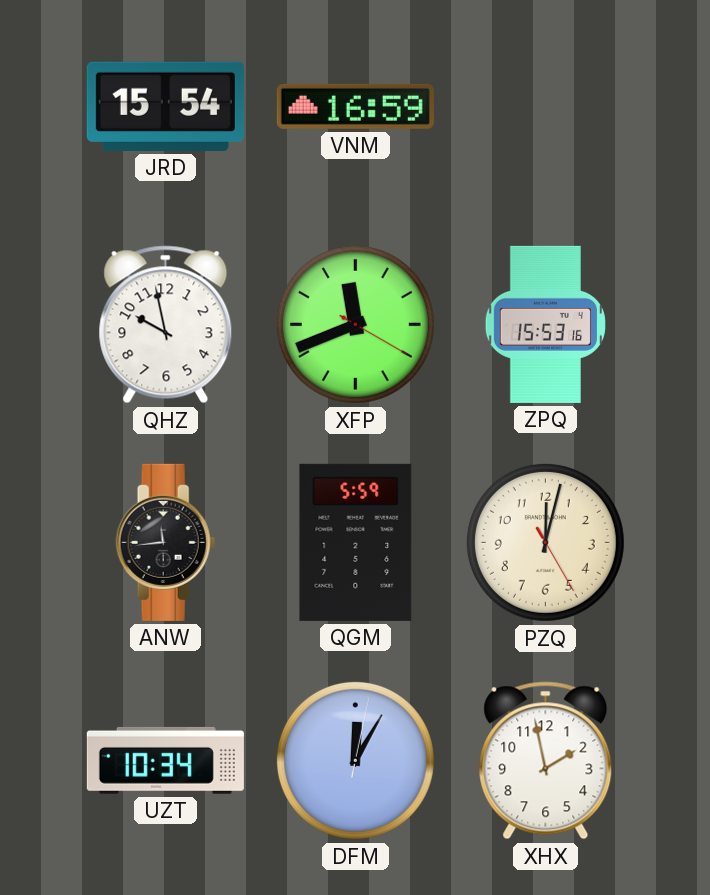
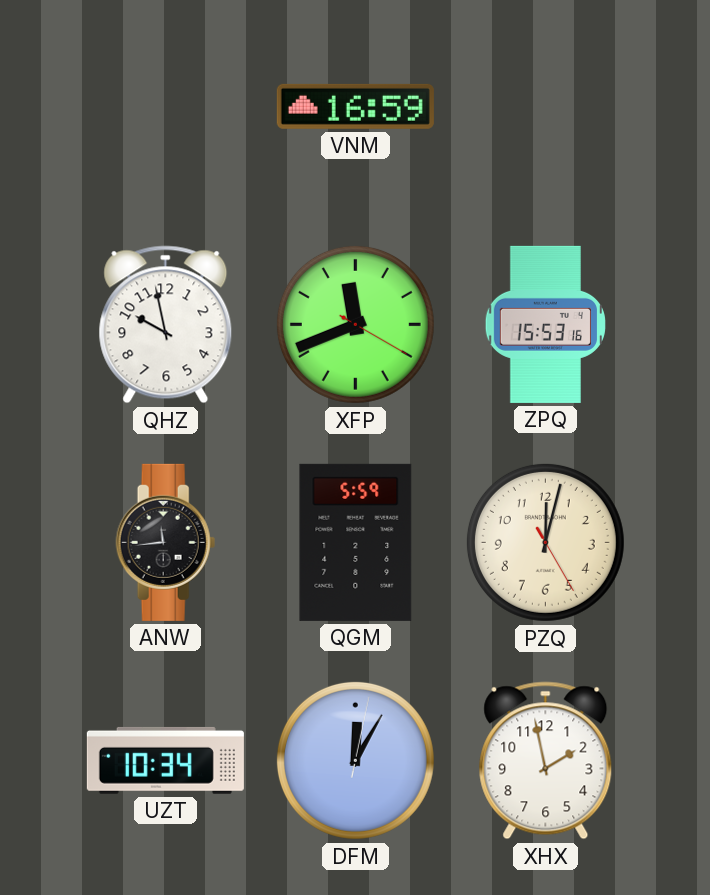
JRD: 15:54 -> none
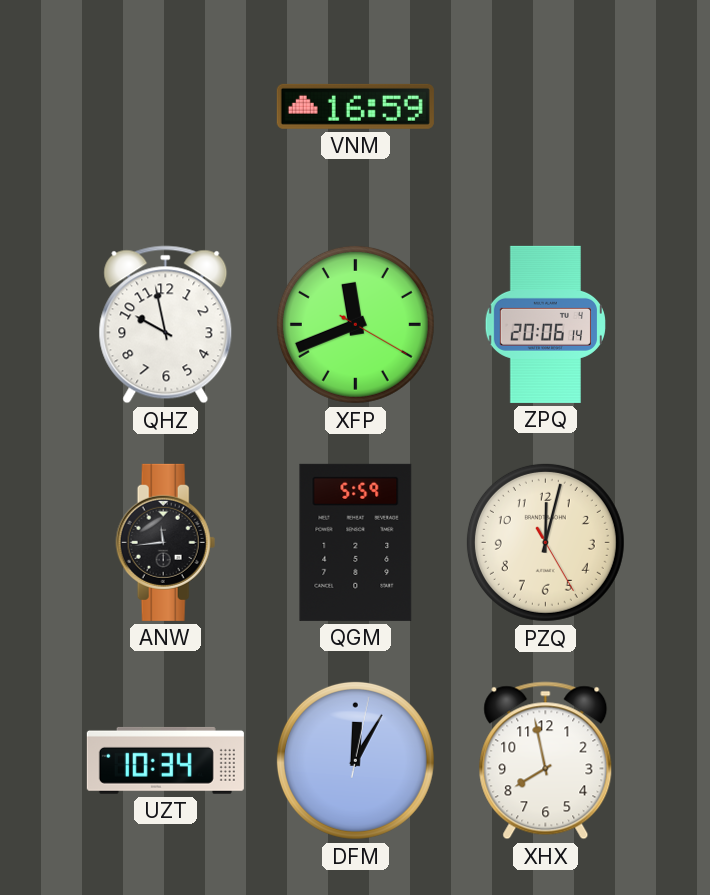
ZPQ: 15:53 -> 20:06
XHX: 1:58 -> 7:58
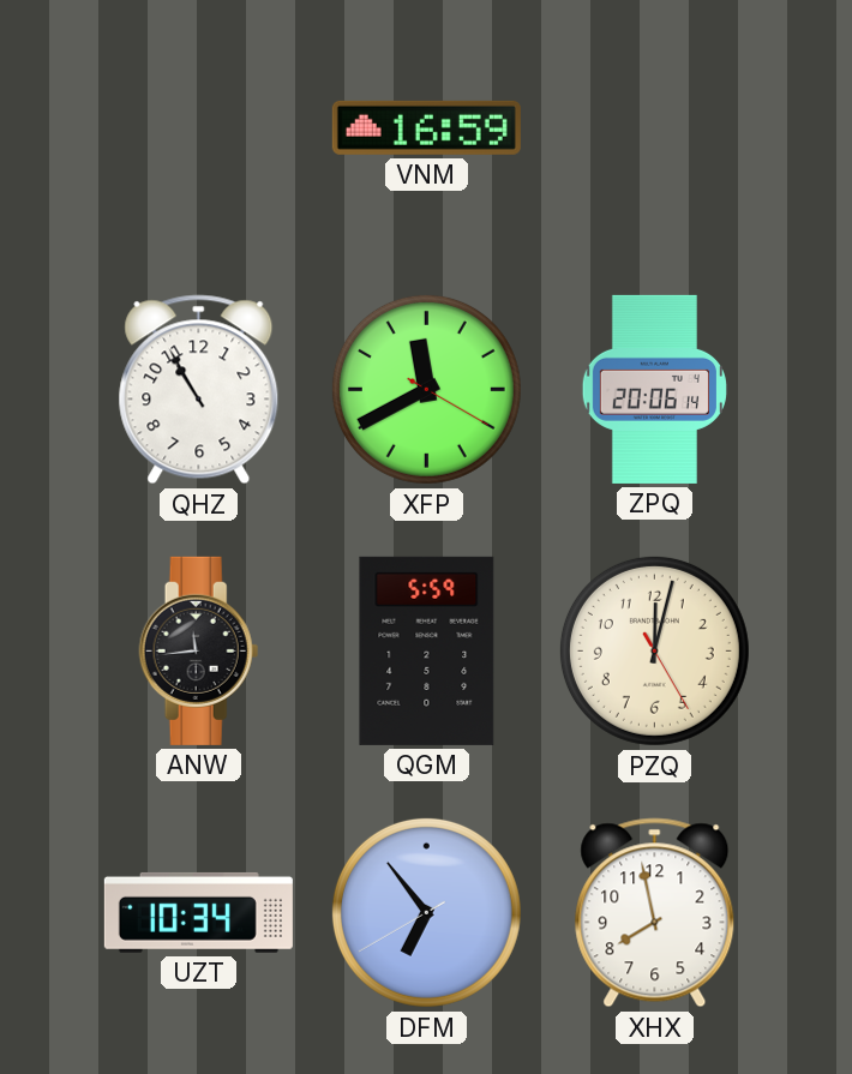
QHZ: 9:58 -> 10:55
XFP: 11:41 -> 11:40
DFM: 12:05 -> 6:53
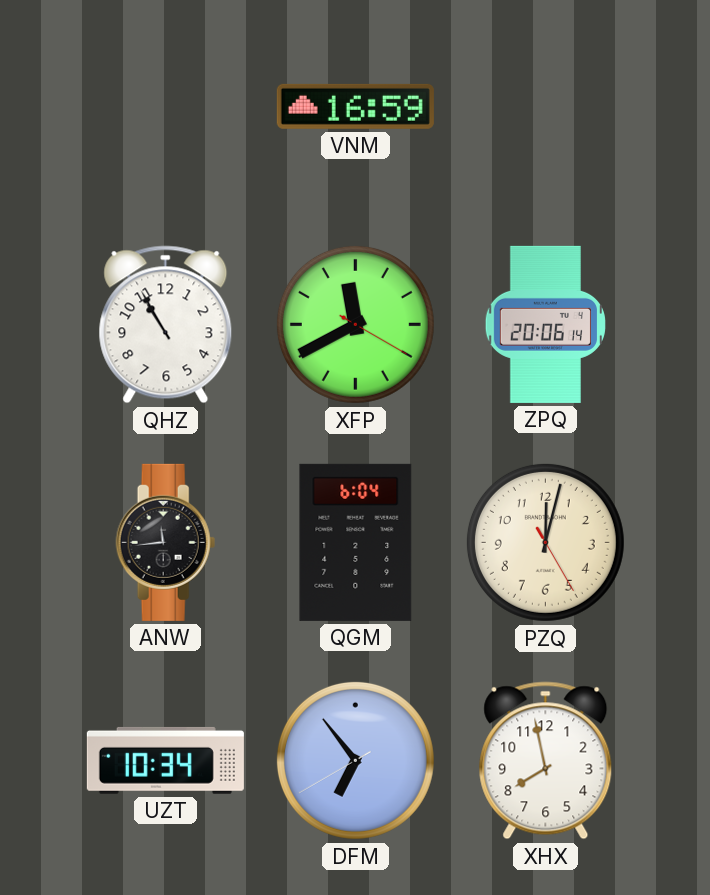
QGM: 5:59 -> 6:04
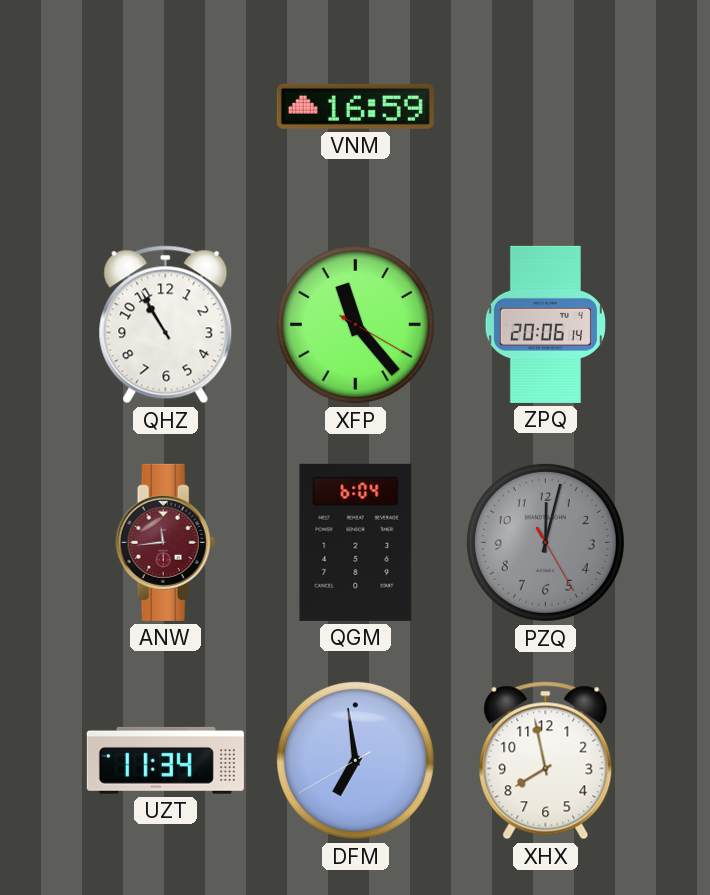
XFP: 11:40 -> 11:23
ANW dial: black -> burgundy
PZQ dial: cream -> grey
UZT: 10:34 -> 11:34
DFM: 6:53 -> 6:58
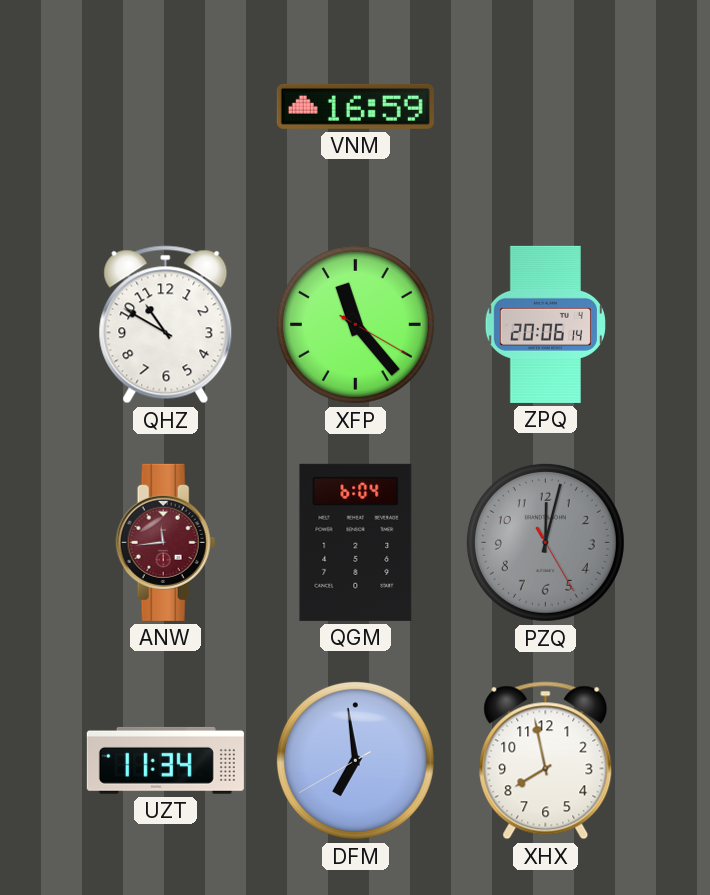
QHZ: 10:55 -> 10:50
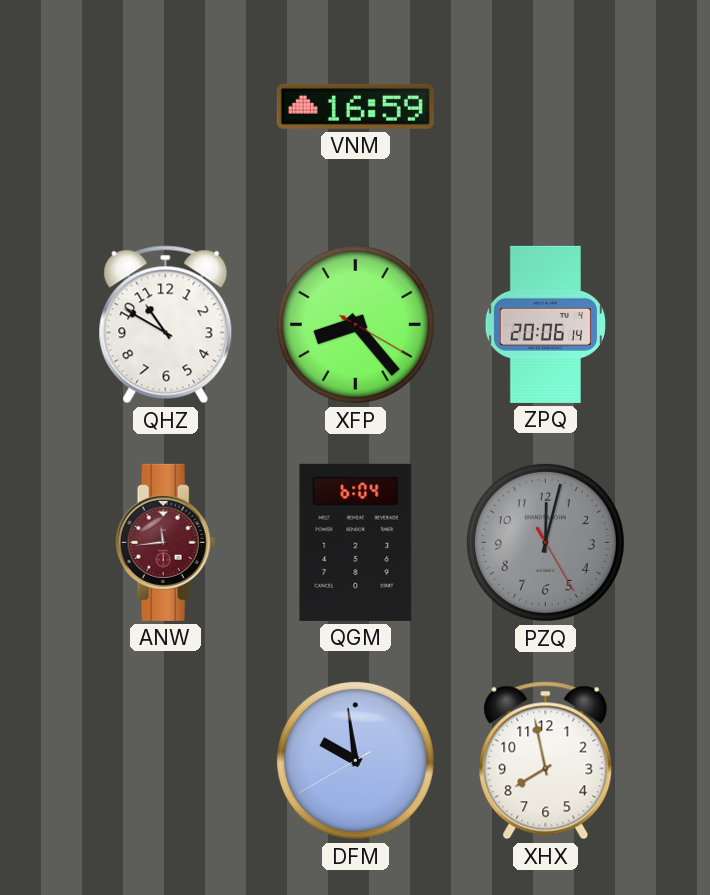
XFP: 11:23 -> 8:23
UZT: 11:34 -> none
DFM: 6:58 -> 9:58
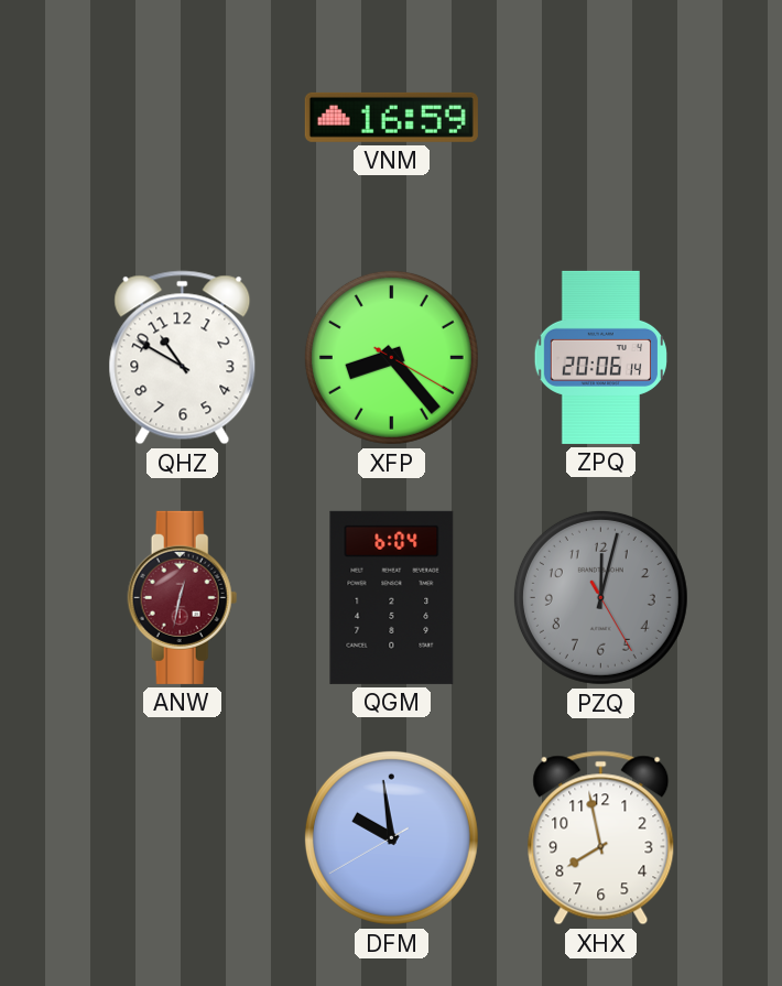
ANW: 11:44 -> 12:32
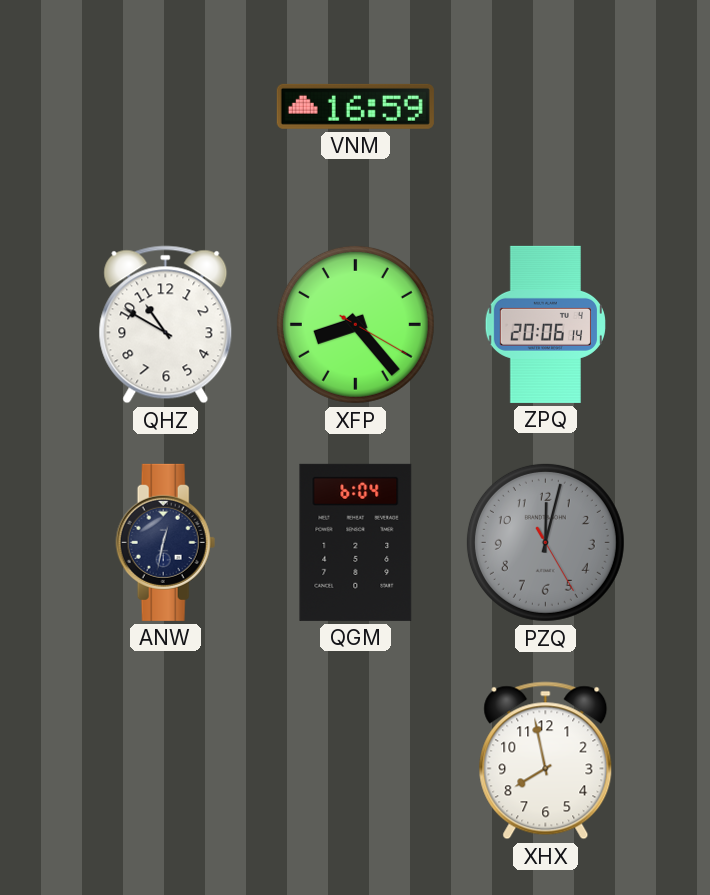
ANW dial: burgundy -> navy
DFM: 9:58 -> none
